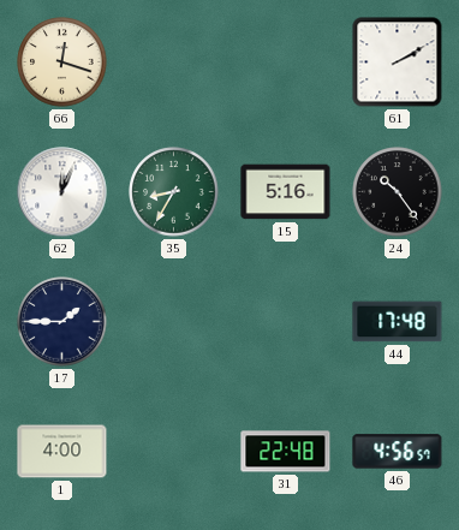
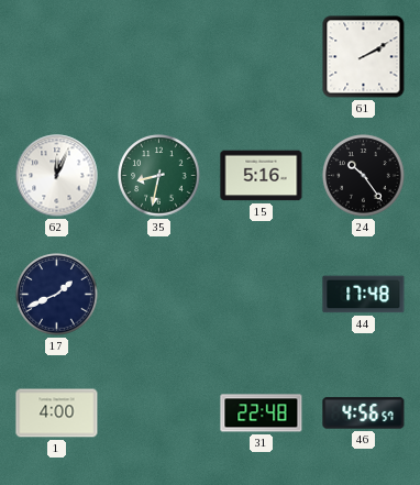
66: 12:18 -> none
35: 8:35 -> 8:32
17: 1:45 -> 1:41
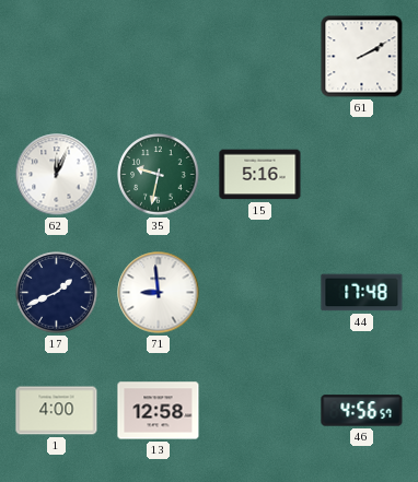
35: 8:32 -> 9:32
24: 10:24 -> none
71: none -> 8:59
13: none -> 12:58
31: 22:48 -> none
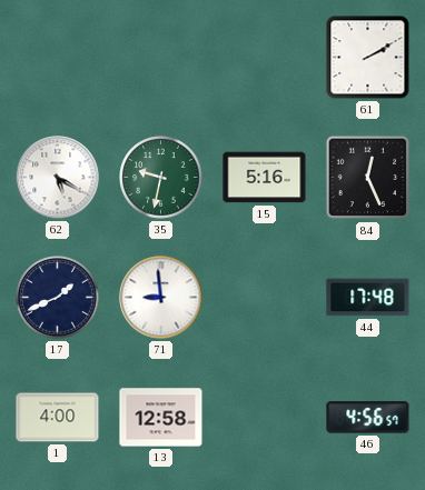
62: 12:04 -> 5:20
84: none -> 12:26
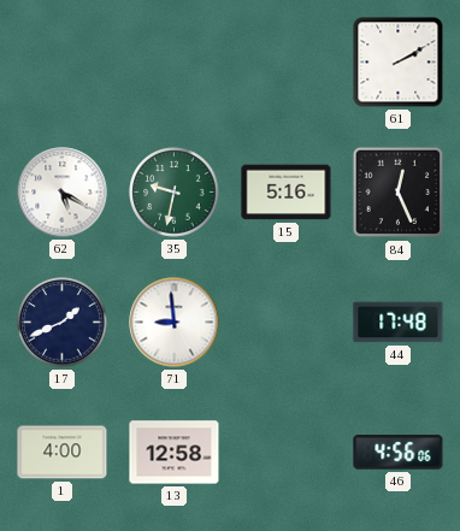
46: 4:56:57 -> 4:56:06
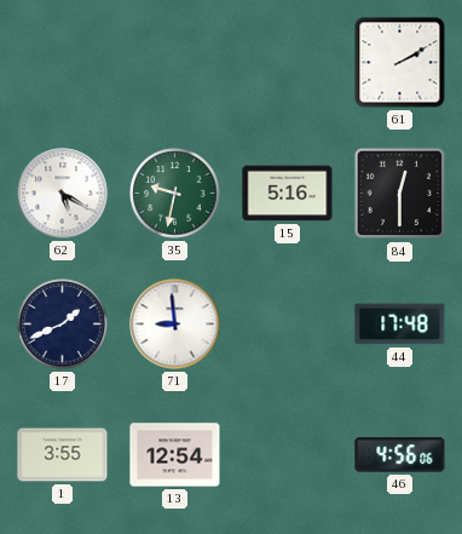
84: 12:26 -> 12:30
1: 4:00 -> 3:55
13: 12:58 -> 12:54
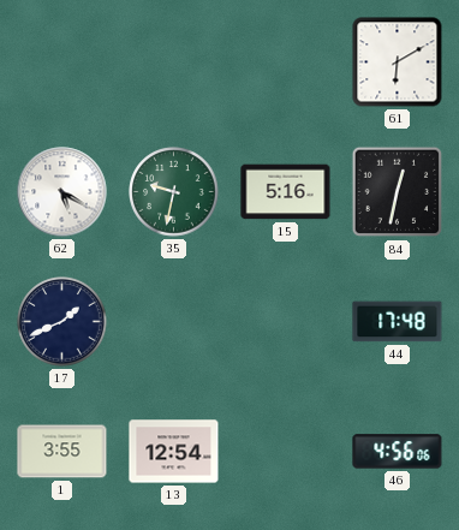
61: 2:10 -> 6:10
84: 12:30 -> 12:32
71: 8:59 -> none
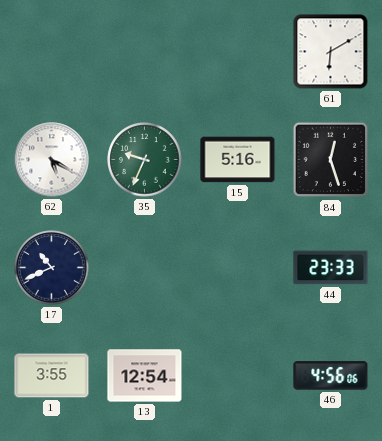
35: 9:32 -> 9:34
84: 12:32 -> 12:27
17: 1:41 -> 10:41
44: 17:48 -> 23:33
